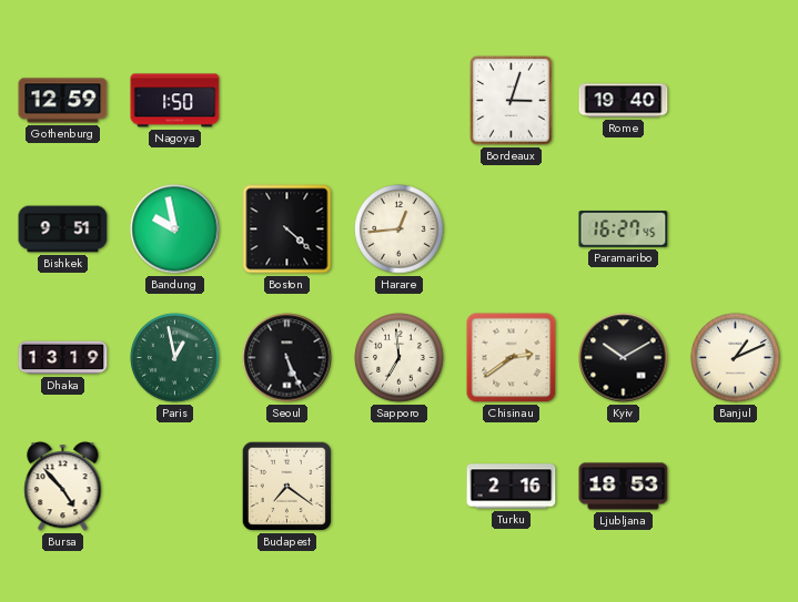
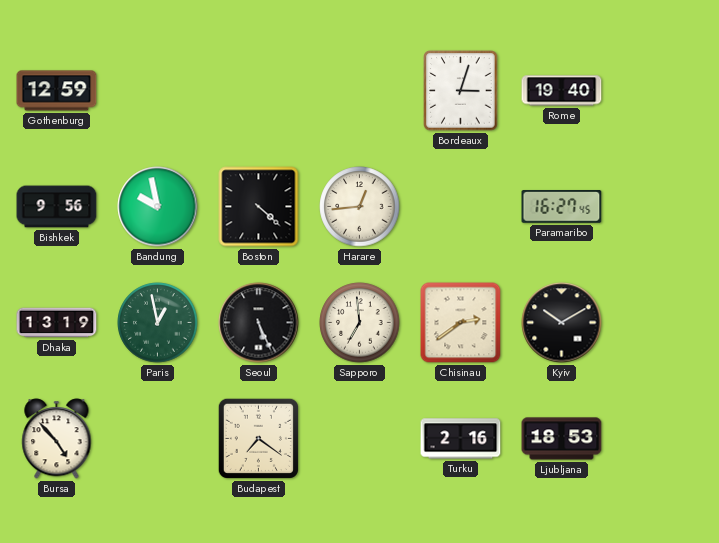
Nagoya: 1:50 -> none
Bishkek: 9:51 -> 9:56
Banjul: 1:11 -> none
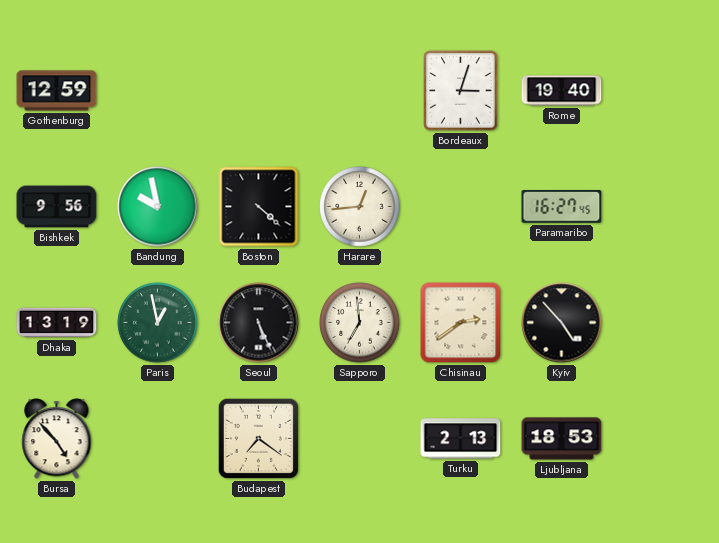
Kyiv: 10:10 -> 4:53
Turku: 2:16 -> 2:13
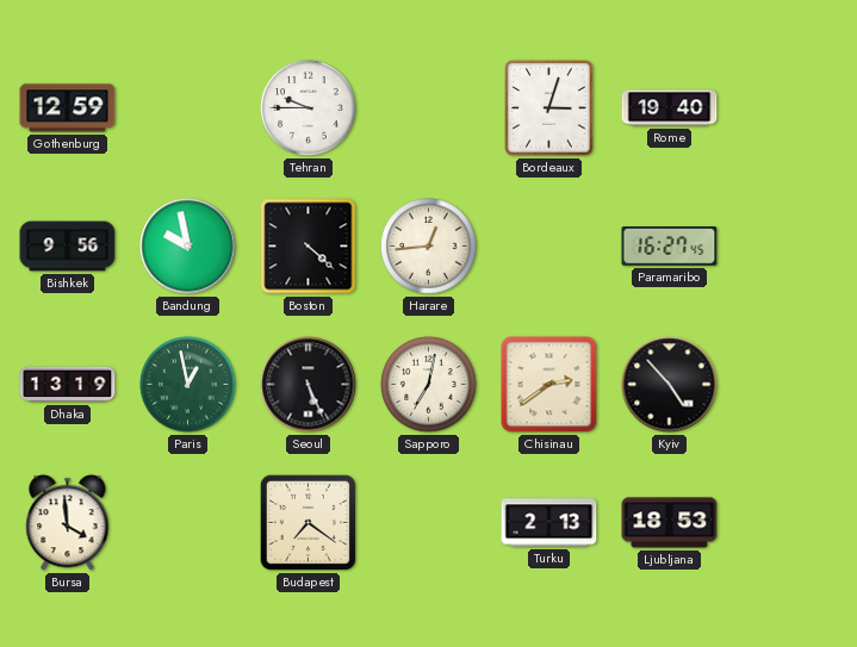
Tehran: none -> 9:45
Sapporo: 6:59 -> 7:02
Bursa: 4:53 -> 3:59
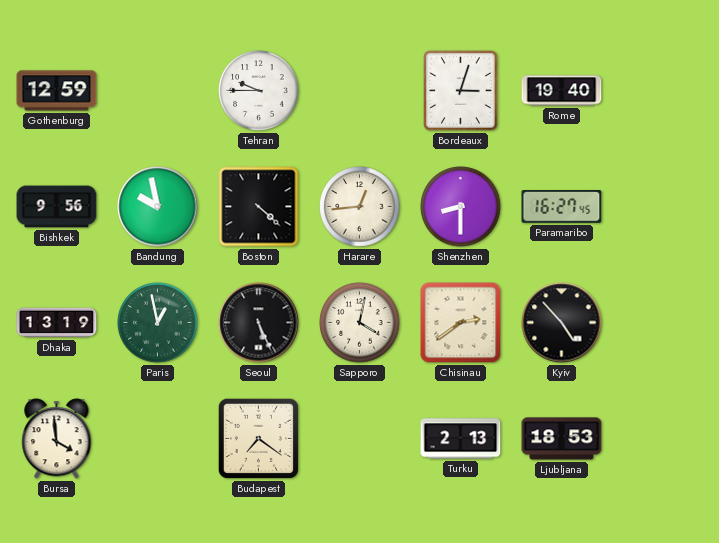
Shenzhen: none -> 8:30
Sapporo: 7:02 -> 4:02
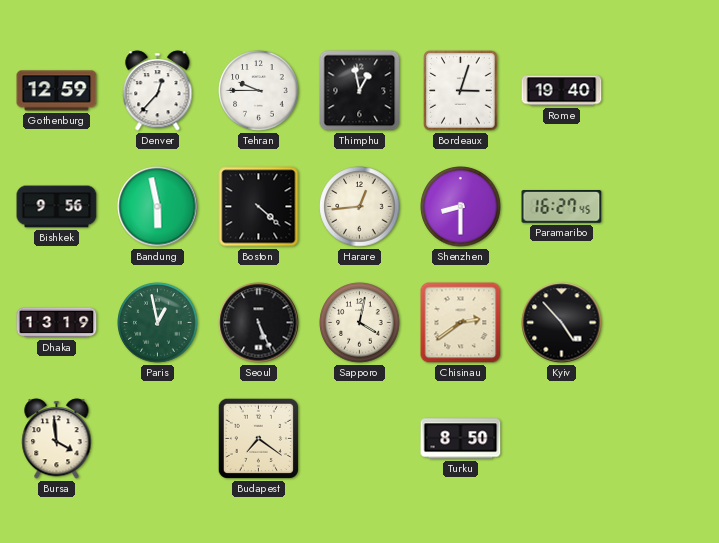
Denver: none -> 12:37
Thimphu: none -> 12:58
Bandung: 9:58 -> 5:58
Turku: 2:13 -> 8:50
Ljubljana: 18:53 -> none
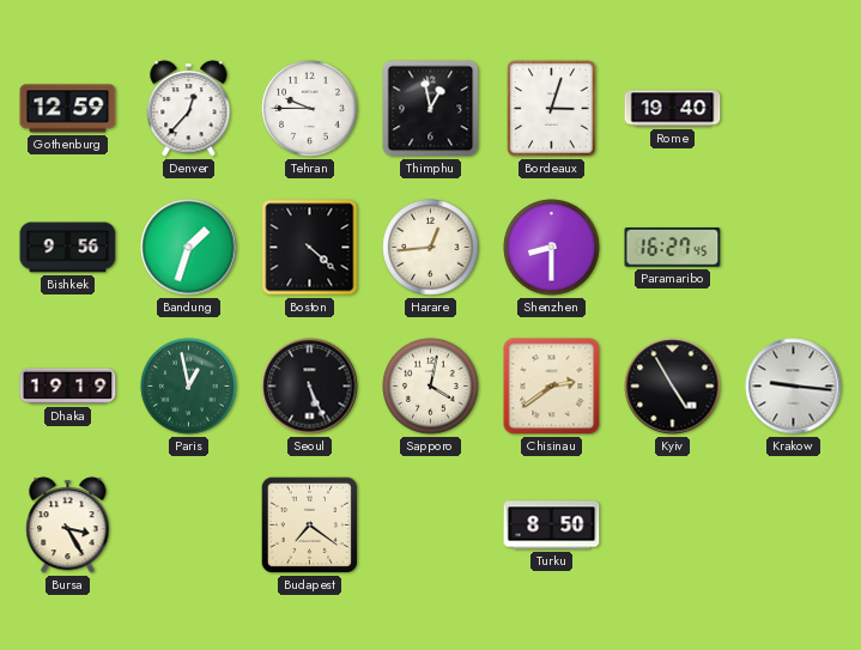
Bandung: 5:58 -> 1:33
Dhaka: 13:19 -> 19:19
Kyiv: 4:53 -> 4:55
Krakow: none -> 9:16
Bursa: 3:59 -> 3:25
